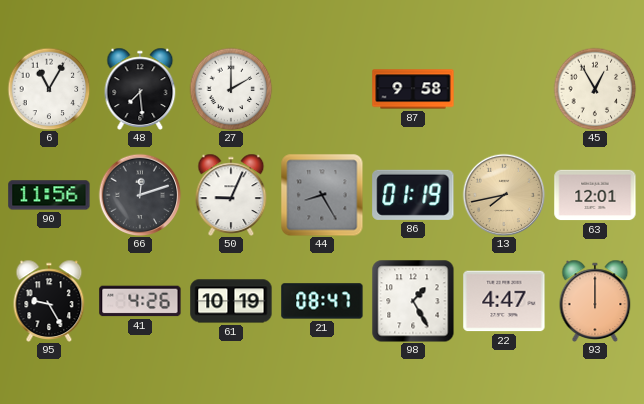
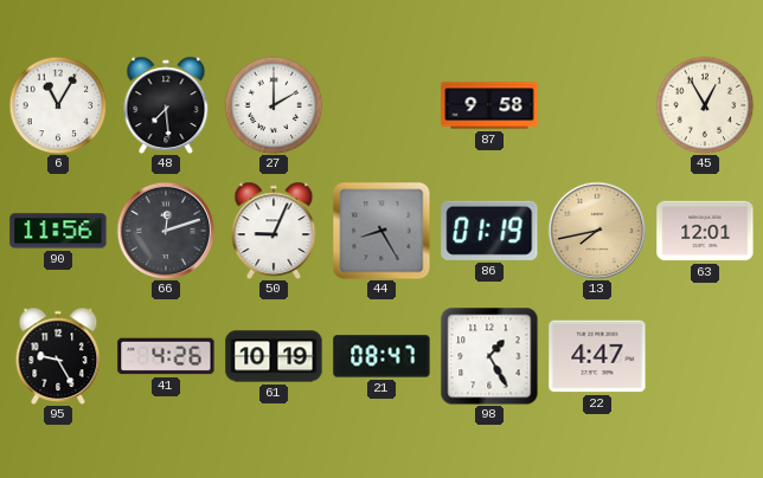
93: 12:00 -> none
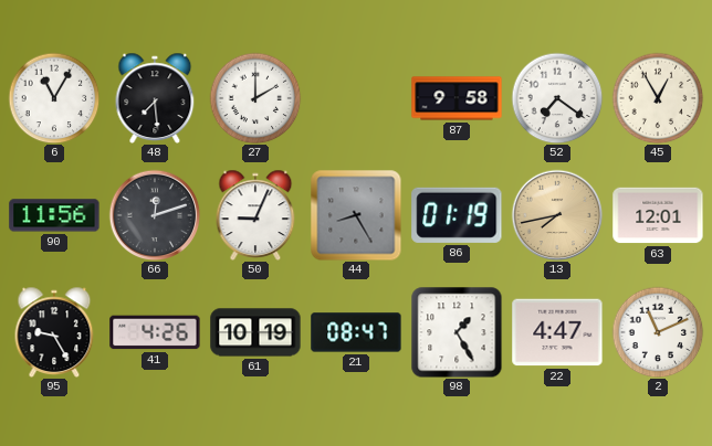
52: none -> 7:21
2: none -> 11:11
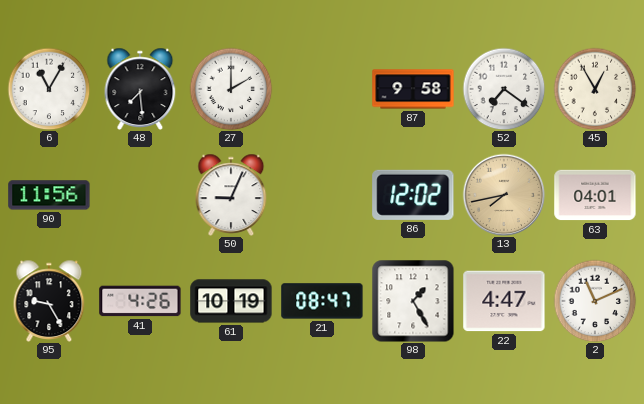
66: 12:12 -> none
44: 8:25 -> none
86: 01:19 -> 12:02
63: 12:01 -> 04:01
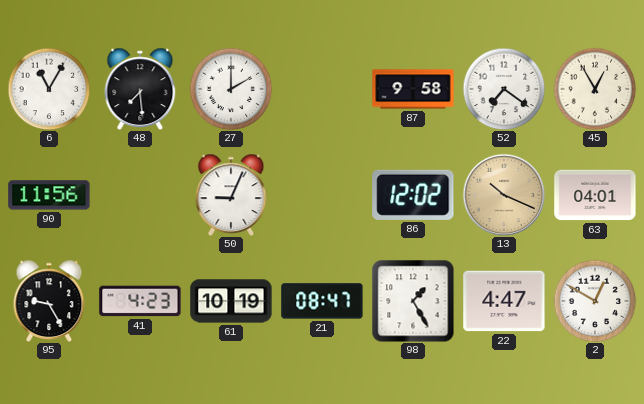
13: 7:43 -> 10:19
41: 4:26 -> 4:23
2: 11:11 -> 12:50
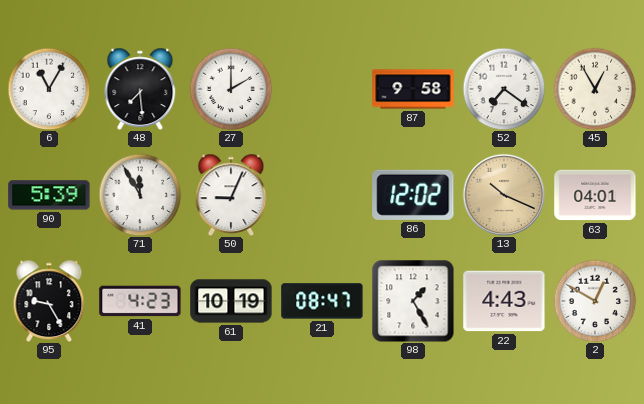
90: 11:56 -> 5:39
71: none -> 11:55
22: 4:47 -> 4:43
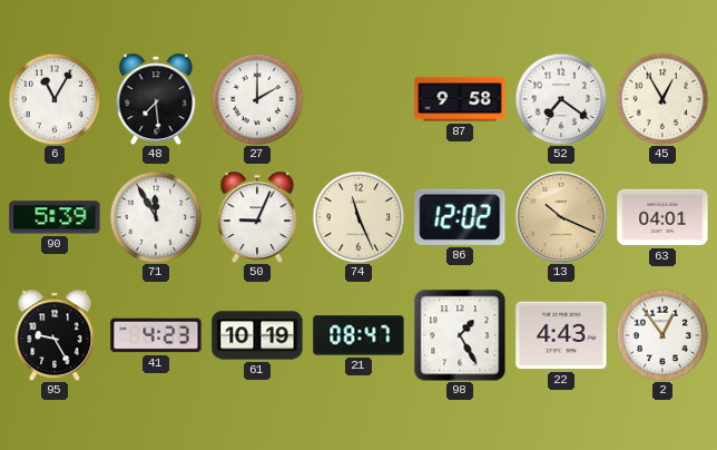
74: none -> 11:26
2: 12:50 -> 12:54
